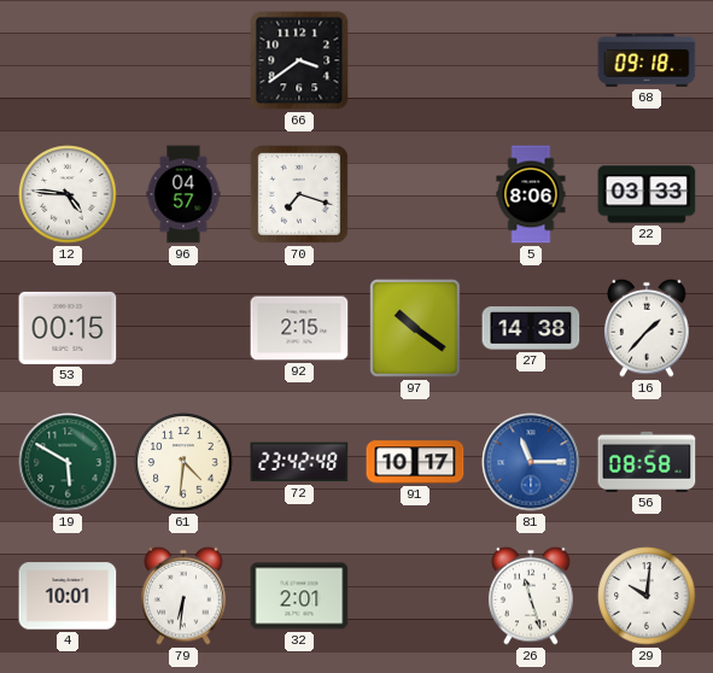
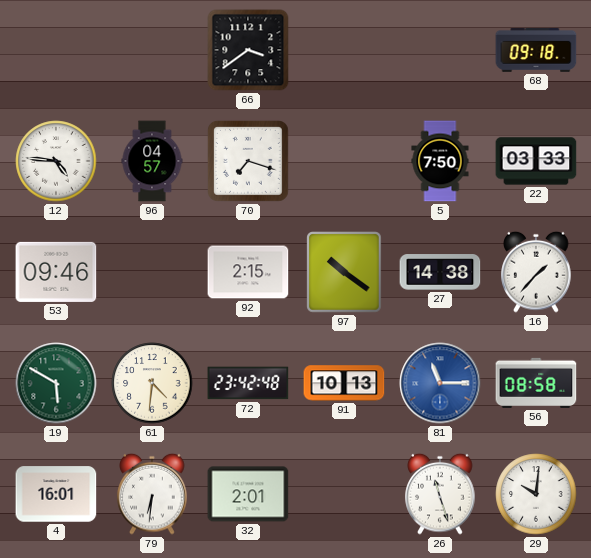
5: 8:06 -> 7:50
53: 00:15 -> 09:46
91: 10:17 -> 10:13
4: 10:01 -> 16:01
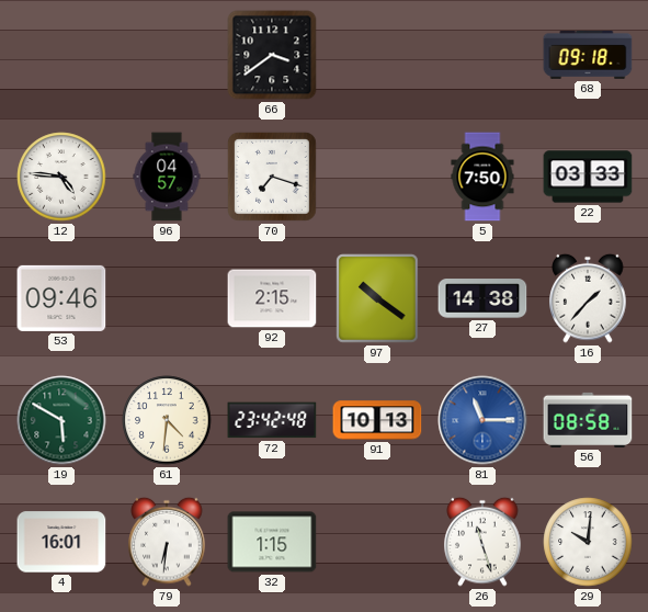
32: 2:01 -> 1:15
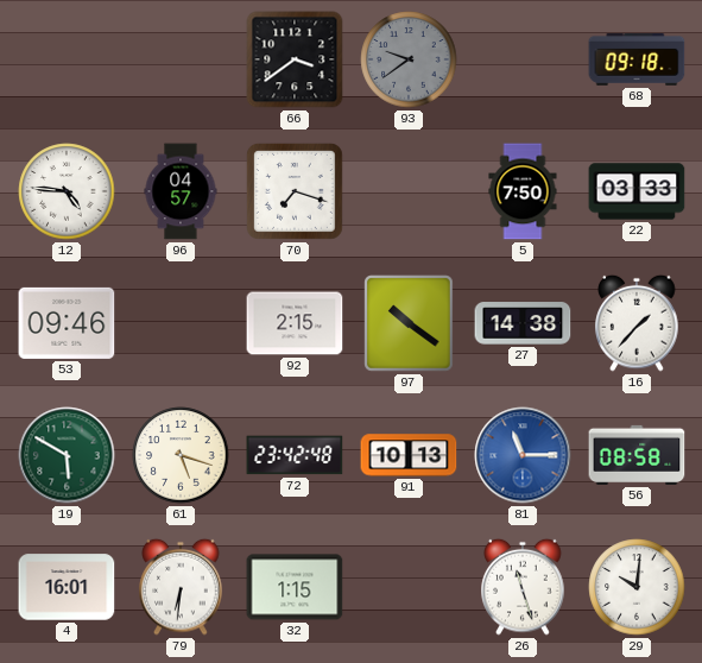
93: none -> 9:39
61: 4:31 -> 5:18
